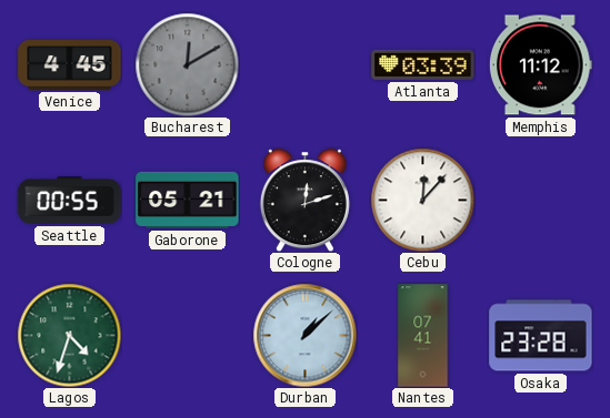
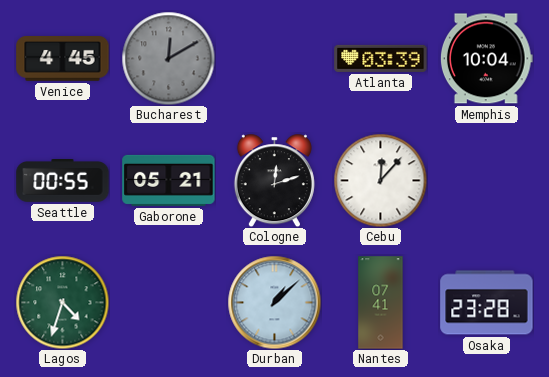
Memphis: 11:12 -> 10:04
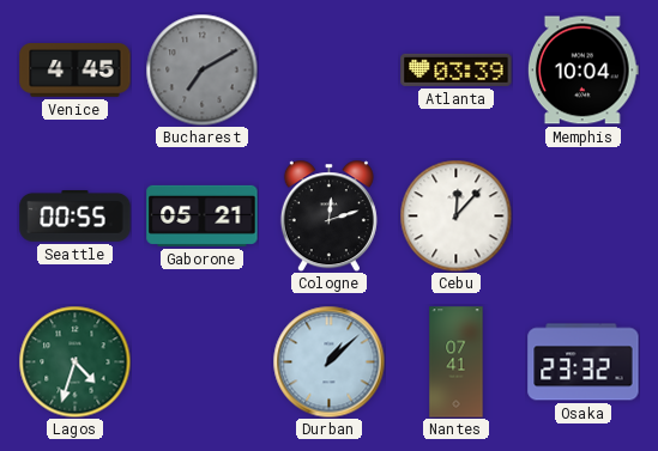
Bucharest: 12:10 -> 7:10
Osaka: 23:28 -> 23:32
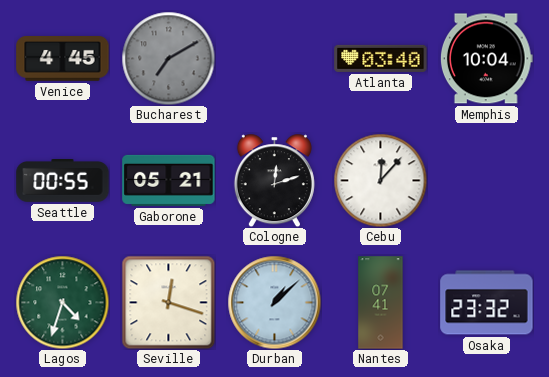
Atlanta: 03:39 -> 03:40
Seville: none -> 12:18
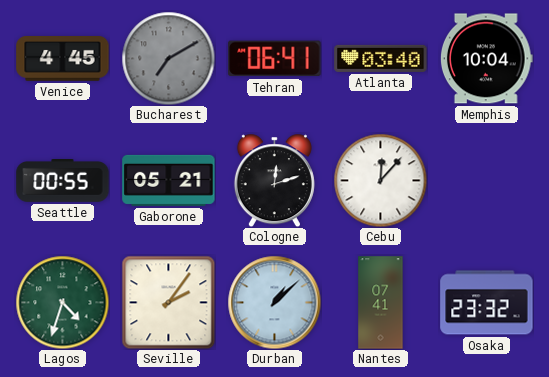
Tehran: none -> 06:41
Seville: 12:18 -> 2:06
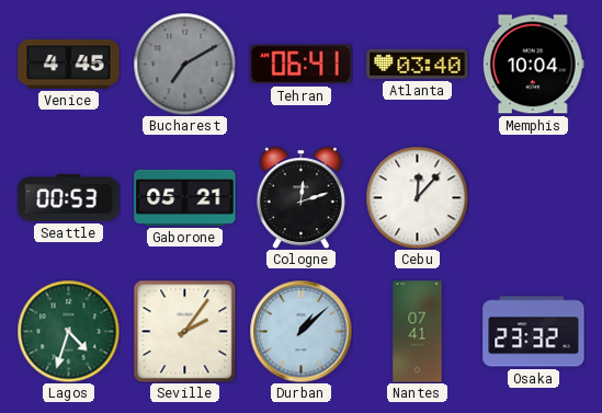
Seattle: 00:55 -> 00:53
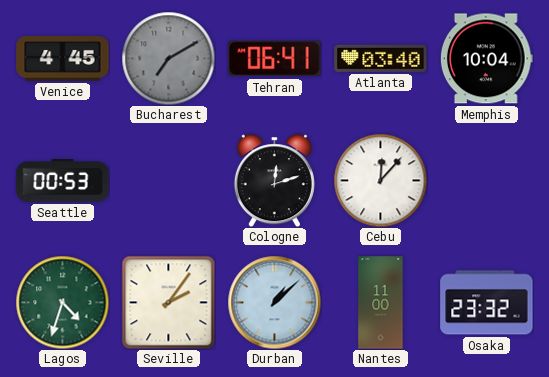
Gaborone: 05:21 -> none
Nantes: 07:41 -> 11:00
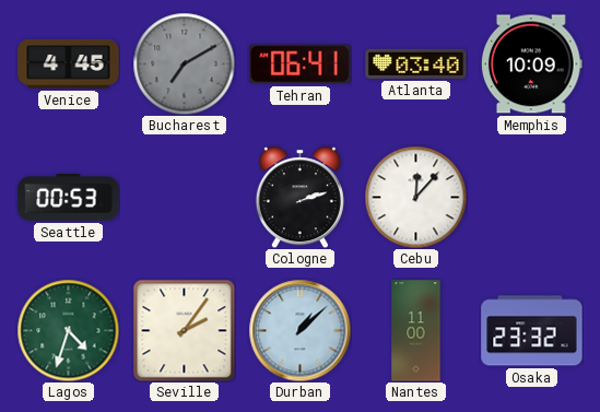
Memphis: 10:04 -> 10:09
Cologne: 12:12 -> 2:12
